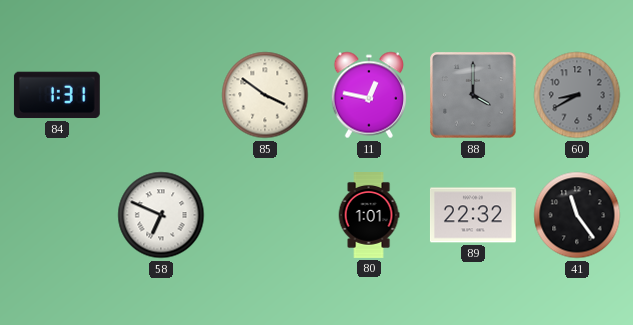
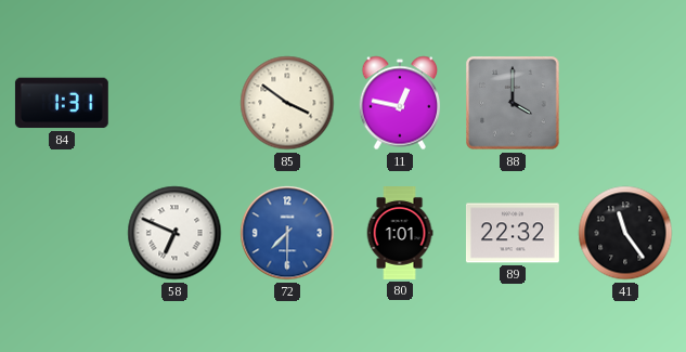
60: 8:40 -> none
72: none -> 7:30
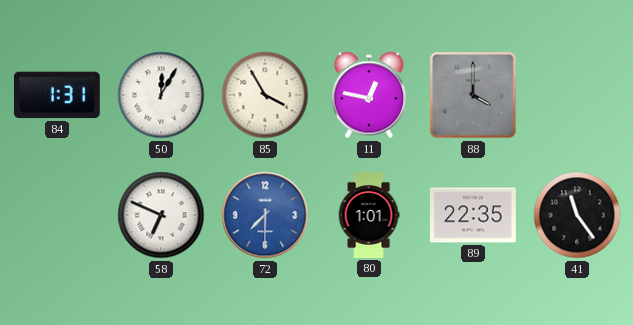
50: none -> 12:05
85: 3:51 -> 3:55
89: 22:32 -> 22:35
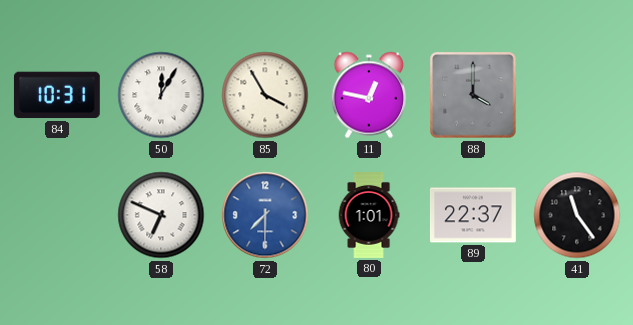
84: 1:31 -> 10:31
89: 22:35 -> 22:37
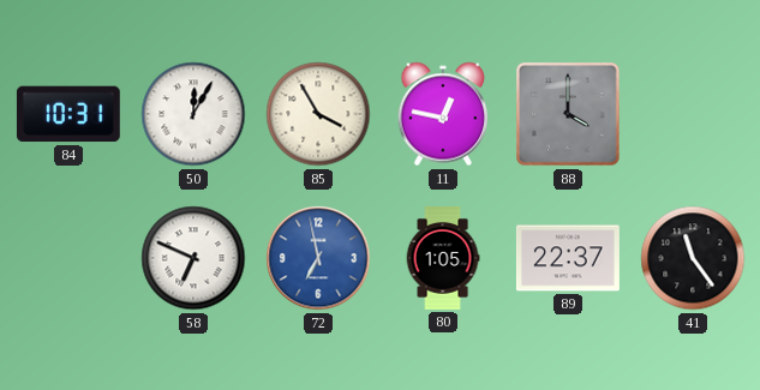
72: 7:30 -> 6:58
80: 1:01 -> 1:05
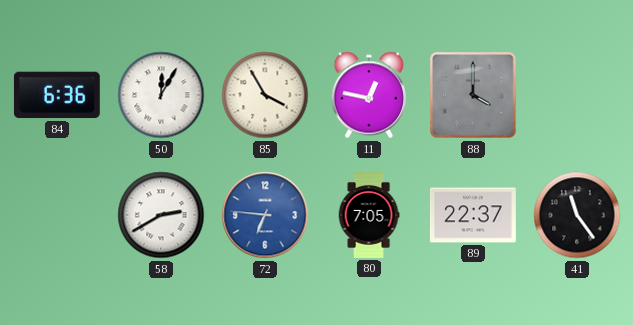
84: 10:31 -> 6:36
58: 6:49 -> 2:40
72: 6:58 -> 6:46
80: 1:05 -> 7:05
